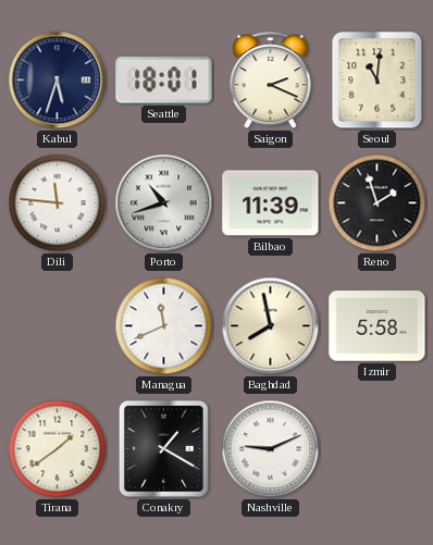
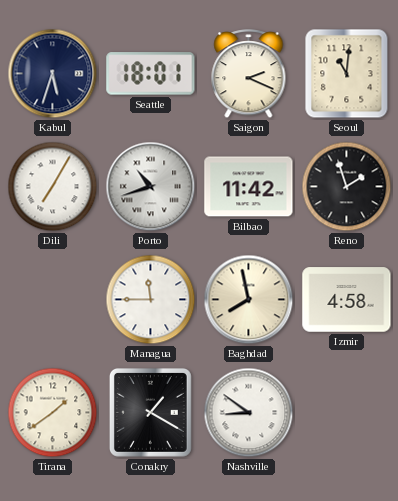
Dili: 11:46 -> 7:05
Bilbao: 11:39 -> 11:42
Managua: 11:41 -> 11:45
Izmir: 5:58 -> 4:58
Nashville: 9:11 -> 8:51
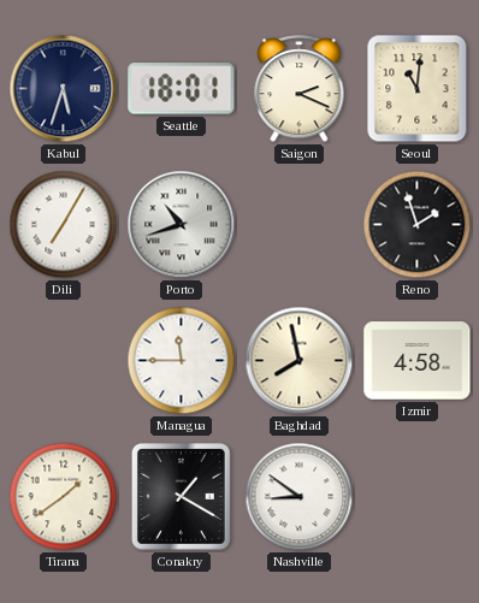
Bilbao: 11:42 -> none
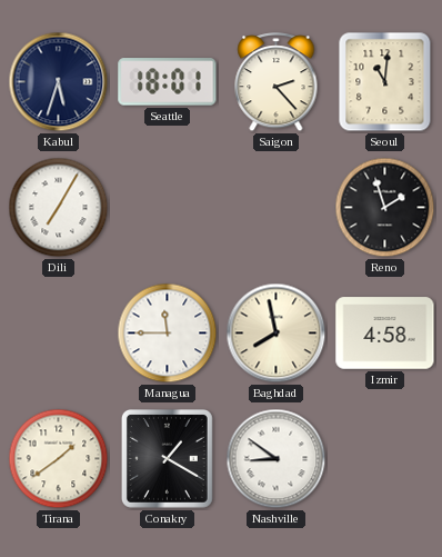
Saigon: 2:19 -> 2:23
Porto: 10:42 -> none
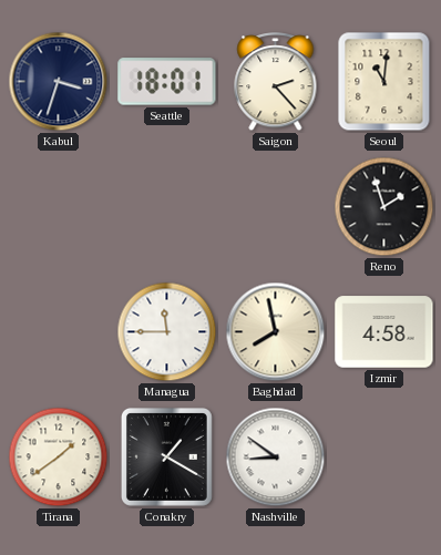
Kabul: 5:33 -> 3:33
Dili: 7:05 -> none
